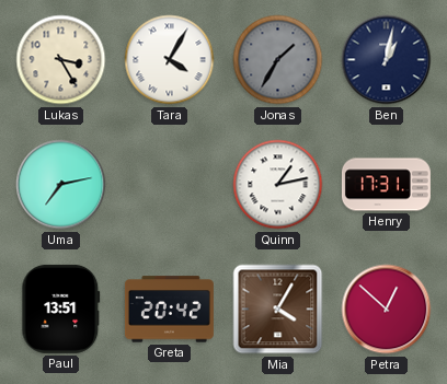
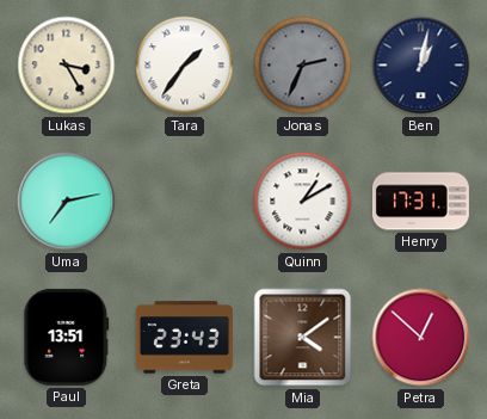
Tara: 4:05 -> 1:36
Jonas: 1:35 -> 2:34
Quinn: 1:13 -> 1:10
Greta: 20:42 -> 23:43
Mia: 4:05 -> 4:09
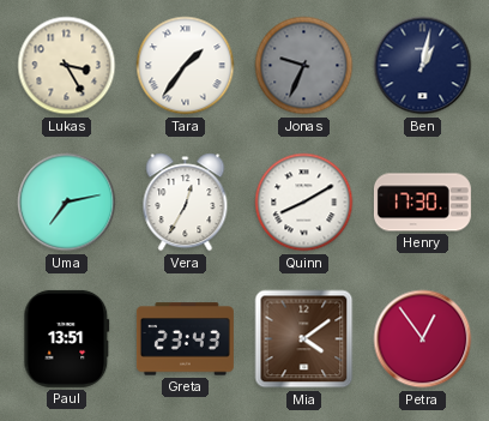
Jonas: 2:34 -> 9:34
Vera: none -> 12:35
Quinn: 1:10 -> 8:10
Henry: 17:31 -> 17:30
Petra: 12:52 -> 12:54
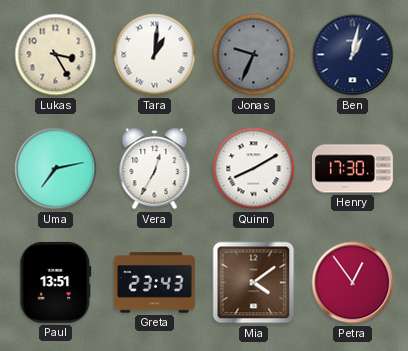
Tara: 1:36 -> 1:01
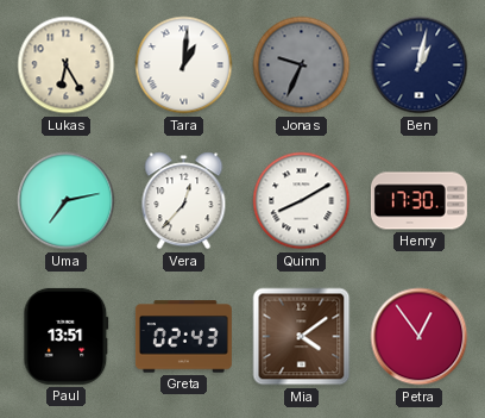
Lukas: 3:25 -> 6:25
Vera: 12:35 -> 12:37
Greta: 23:43 -> 02:43
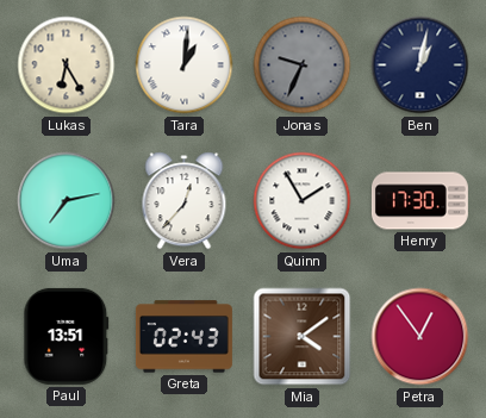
Quinn: 8:10 -> 1:55
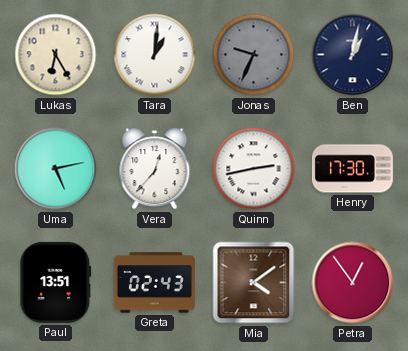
Uma: 7:13 -> 5:13
Quinn: 1:55 -> 2:43
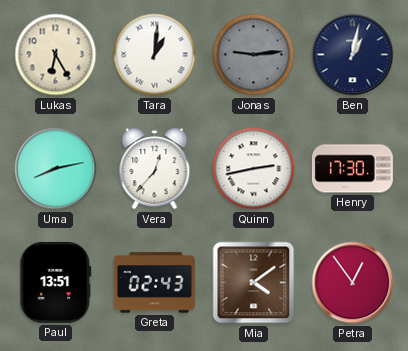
Jonas: 9:34 -> 9:14
Uma: 5:13 -> 8:13
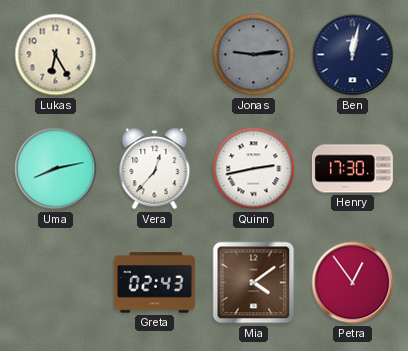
Tara: 1:01 -> none
Ben: 1:02 -> 12:02
Paul: 13:51 -> none
